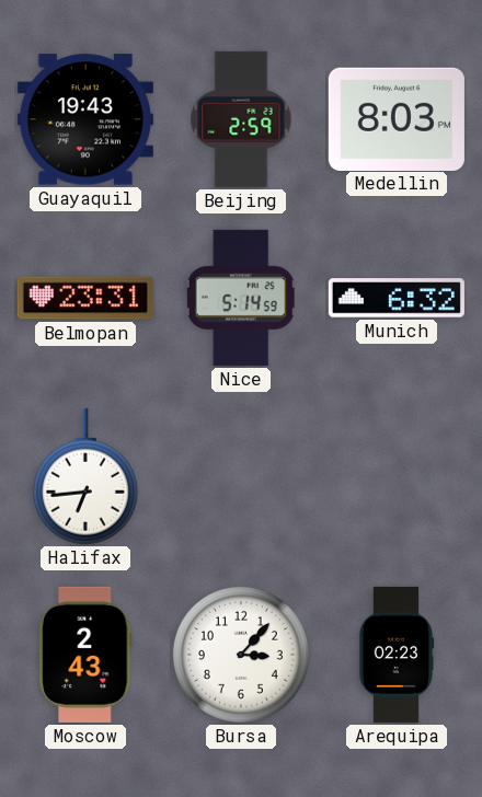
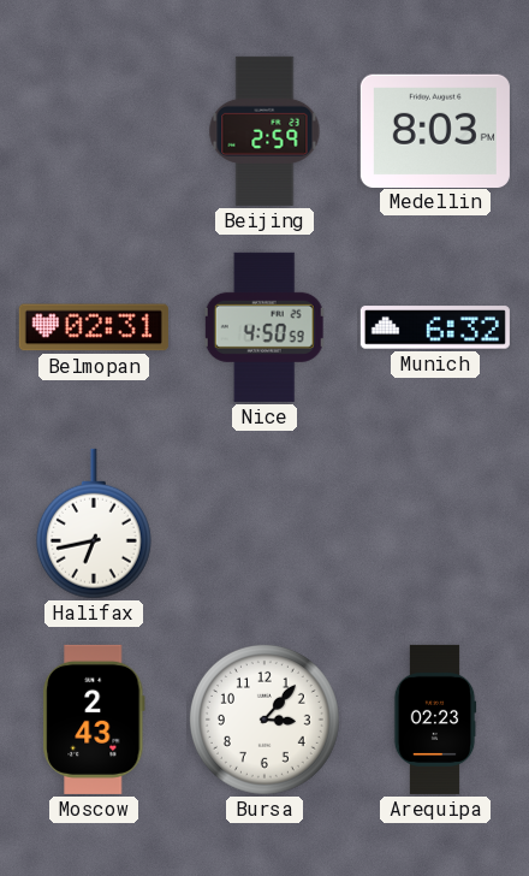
Guayaquil: 19:43 -> none
Belmopan: 23:31 -> 02:31
Nice: 5:14 -> 4:50
Halifax: 6:44 -> 6:43
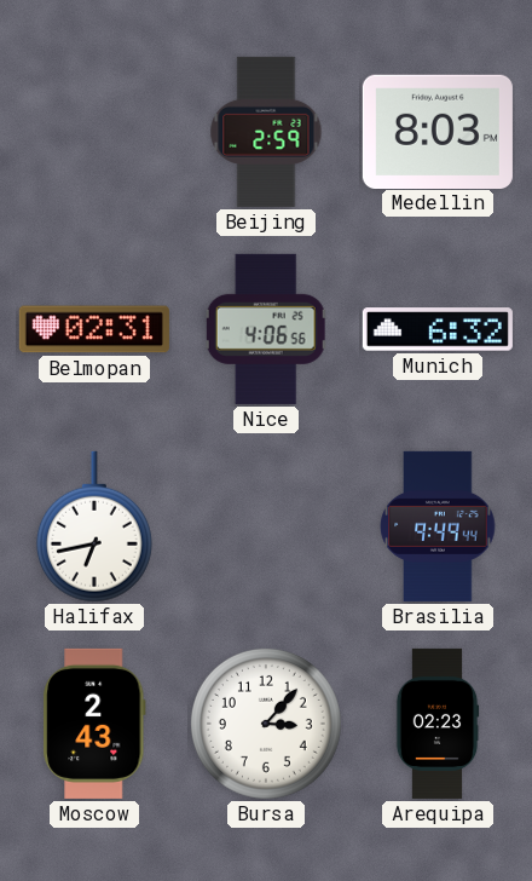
Nice: 4:50 -> 4:06
Brasilia: none -> 9:49
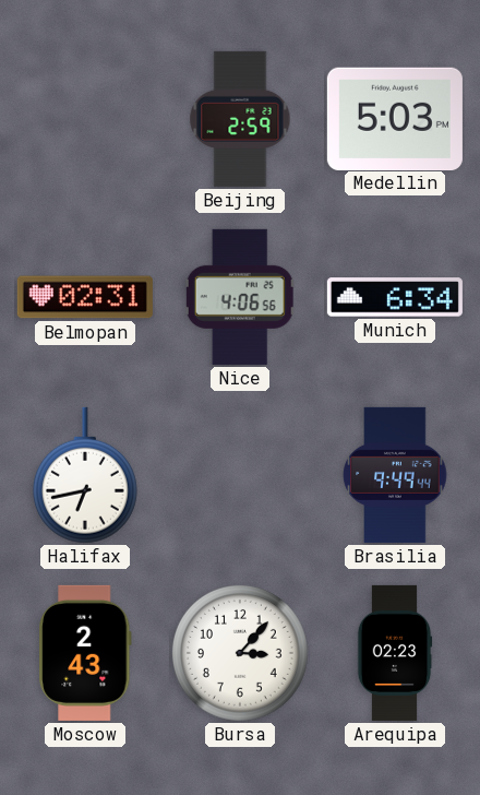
Medellin: 8:03 -> 5:03
Munich: 6:32 -> 6:34
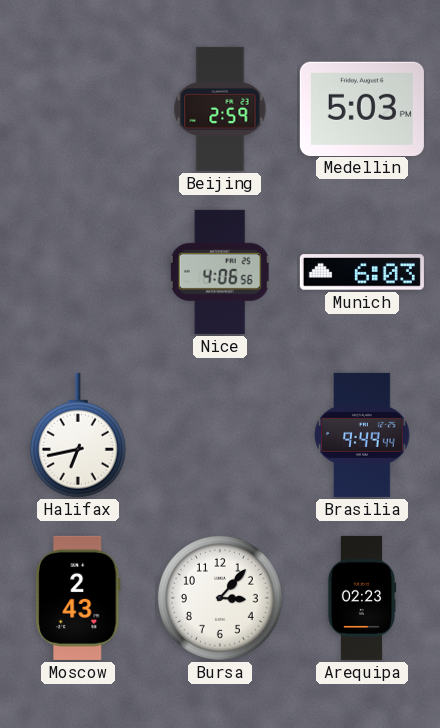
Belmopan: 02:31 -> none
Munich: 6:34 -> 6:03
